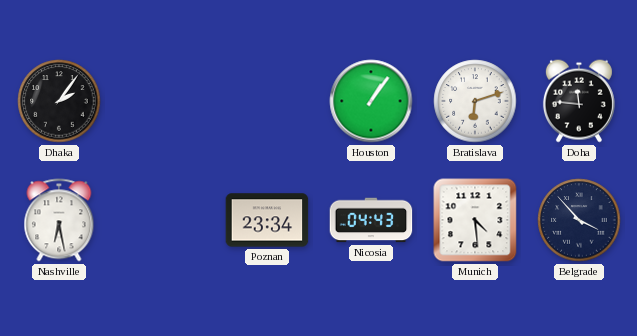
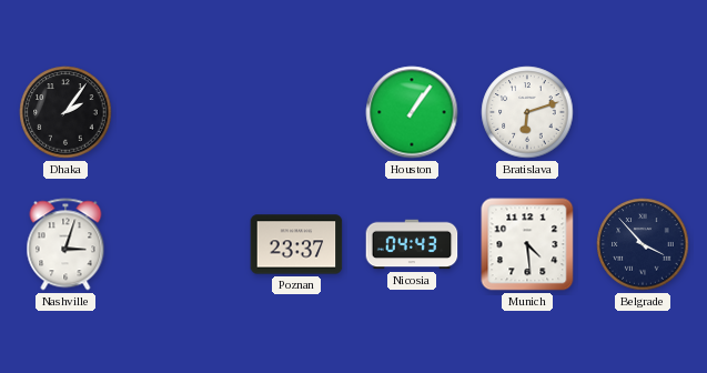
Doha: 11:46 -> none
Nashville: 6:28 -> 3:03
Poznan: 23:34 -> 23:37
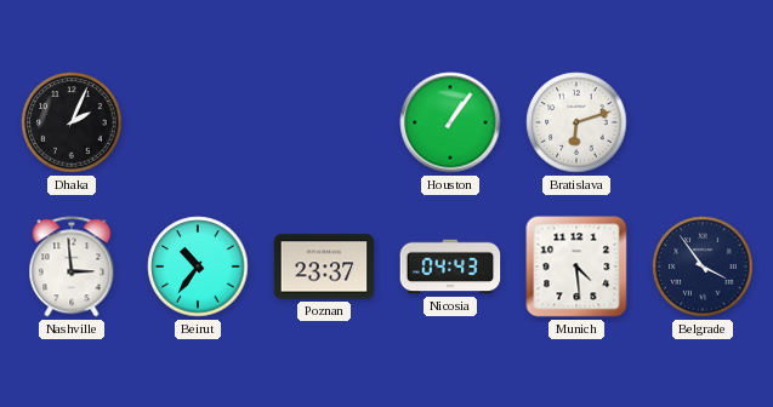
Dhaka: 2:06 -> 2:04
Nashville: 3:03 -> 2:59
Beirut: none -> 10:36
Belgrade: 3:53 -> 3:54
